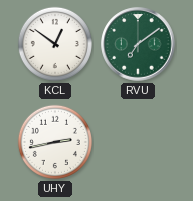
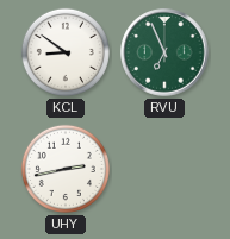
KCL: 12:51 -> 8:51
RVU: 7:09 -> 6:56
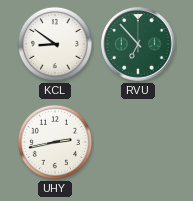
RVU: 6:56 -> 6:53
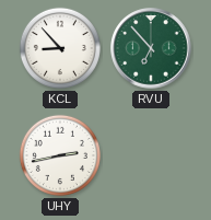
KCL: 8:51 -> 8:53
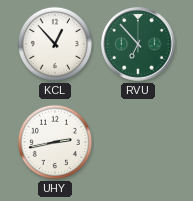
KCL: 8:53 -> 12:53
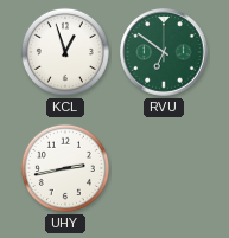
KCL: 12:53 -> 12:57
RVU: 6:53 -> 6:51
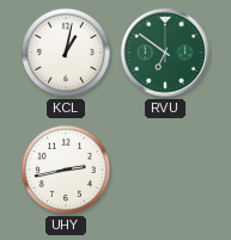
KCL: 12:57 -> 1:02
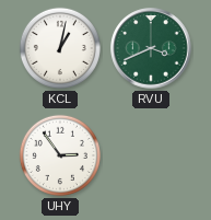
RVU: 6:51 -> 3:41
UHY: 2:43 -> 2:54
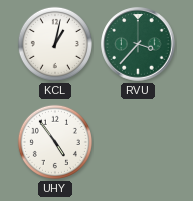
RVU: 3:41 -> 3:37
UHY: 2:54 -> 4:54
